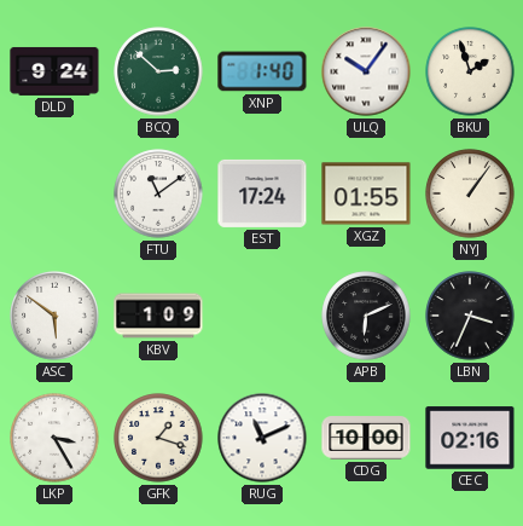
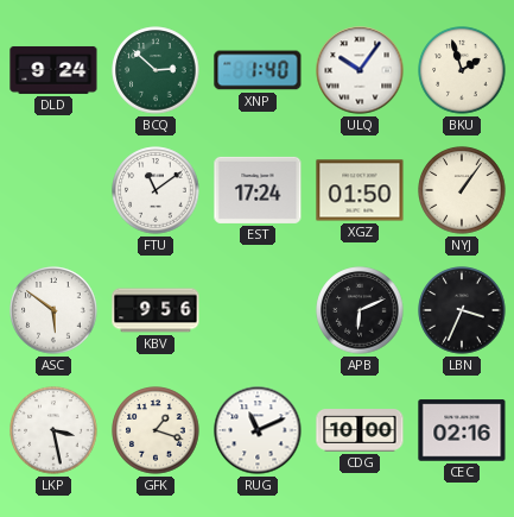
XGZ: 01:55 -> 01:50
KBV: 1:09 -> 9:56
LKP: 3:25 -> 3:28
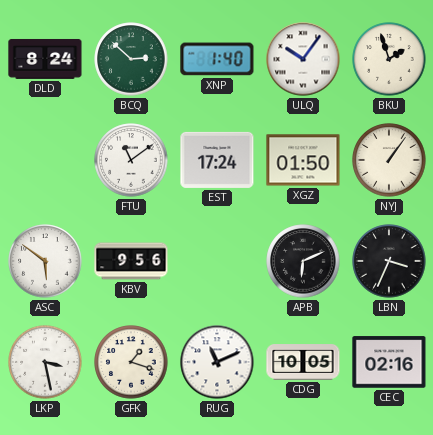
DLD: 9:24 -> 8:24
CDG: 10:00 -> 10:05
